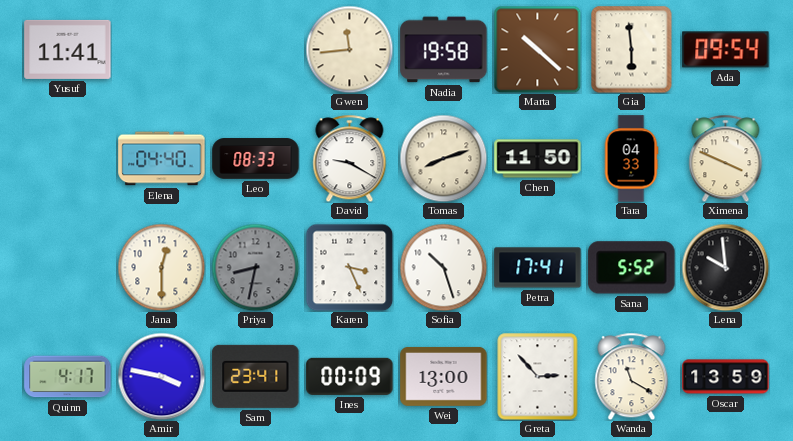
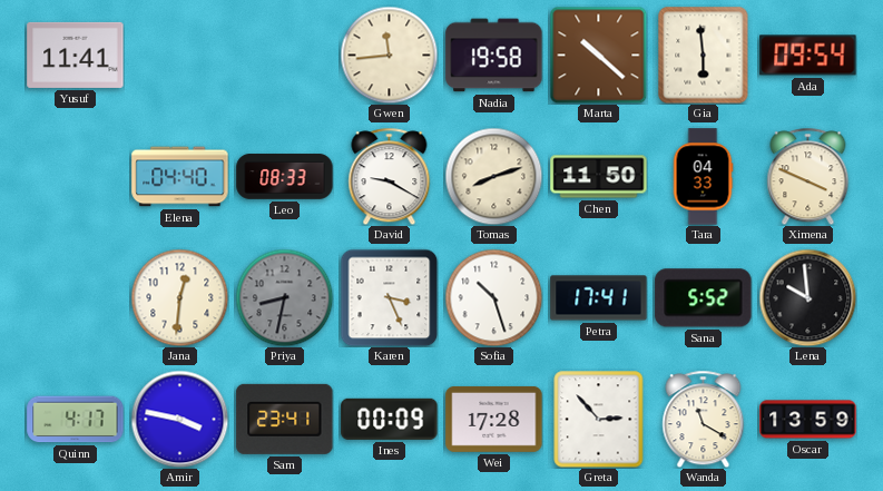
Jana: 12:30 -> 12:31
Wei: 13:00 -> 17:28
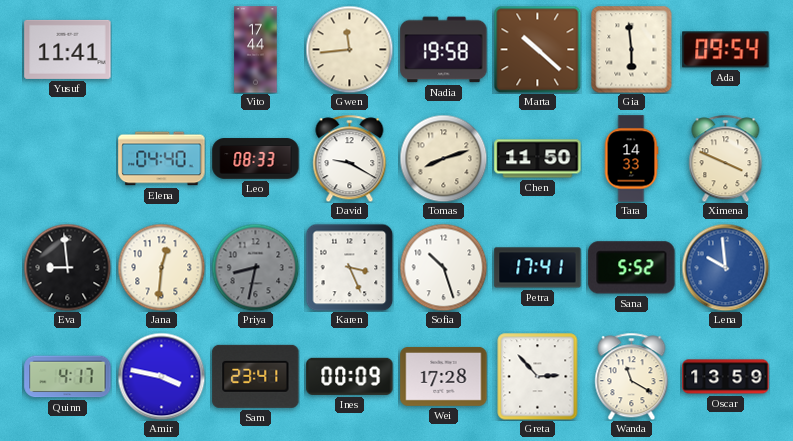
Vito: none -> 17:44
Tara: 04:33 -> 14:33
Eva: none -> 8:59
Lena dial: black -> blue
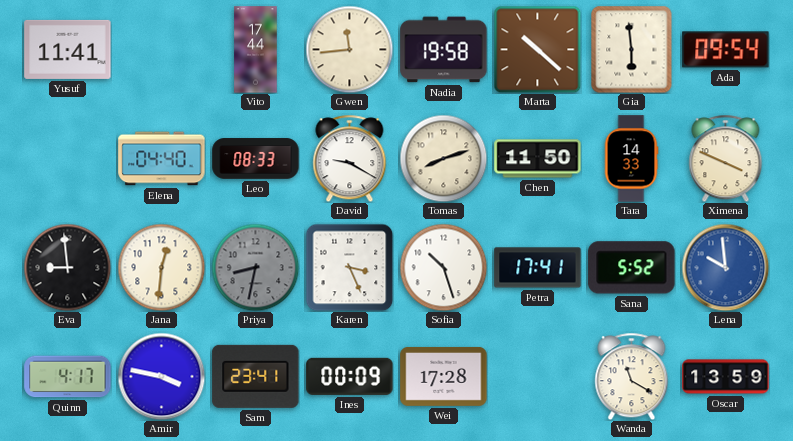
Greta: 2:53 -> none
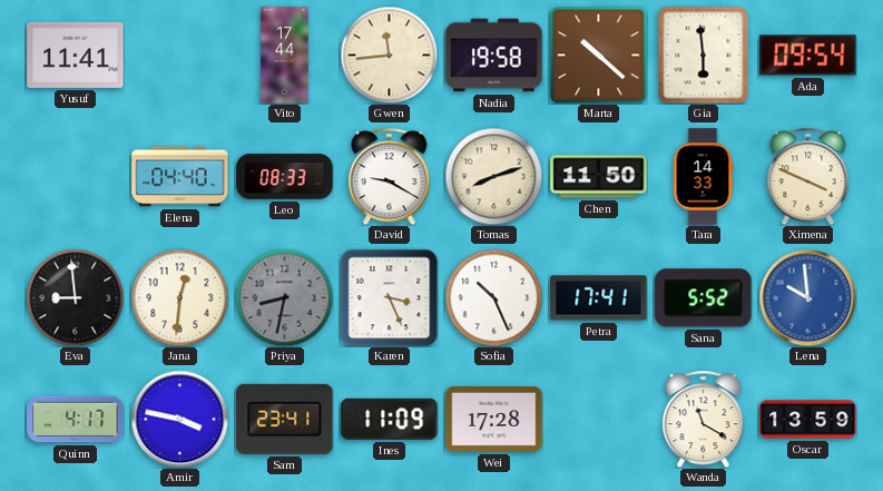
Sofia: 10:27 -> 10:26
Ines: 00:09 -> 11:09
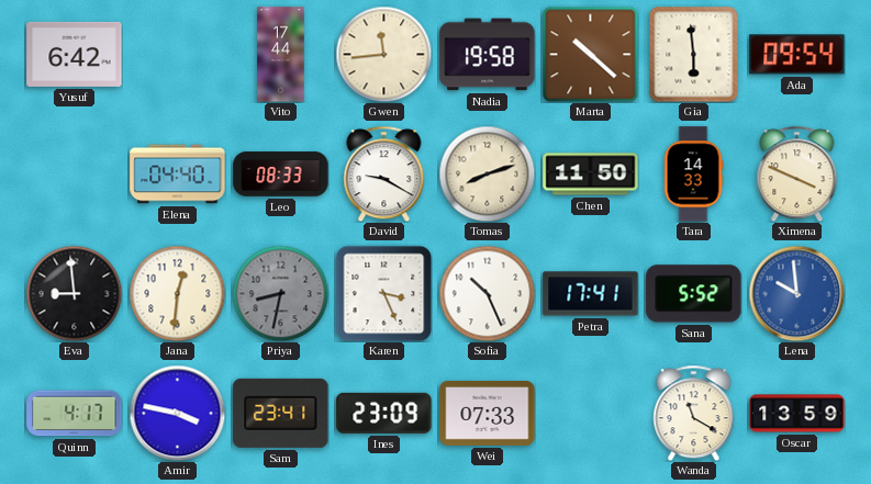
Yusuf: 11:41 -> 6:42
Ines: 11:09 -> 23:09
Wei: 17:28 -> 07:33
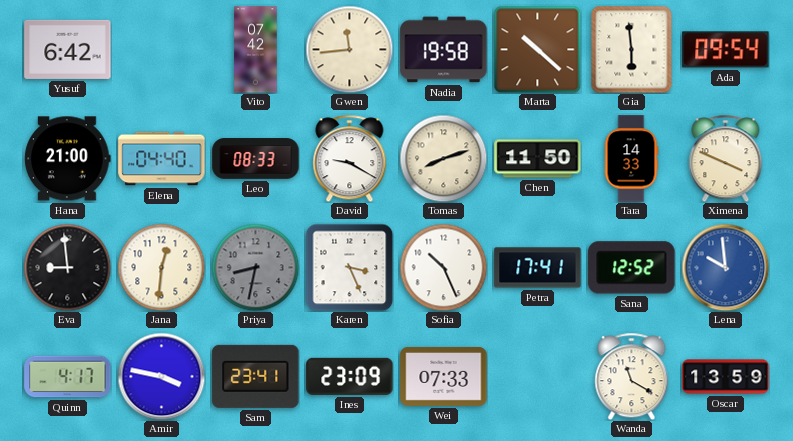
Vito: 17:44 -> 07:42
Hana: none -> 21:00
Sana: 5:52 -> 12:52
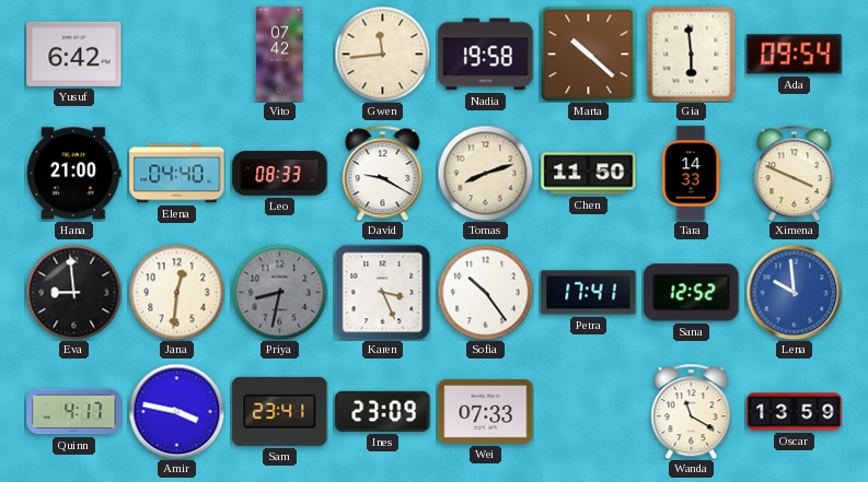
Sofia: 10:26 -> 10:24
